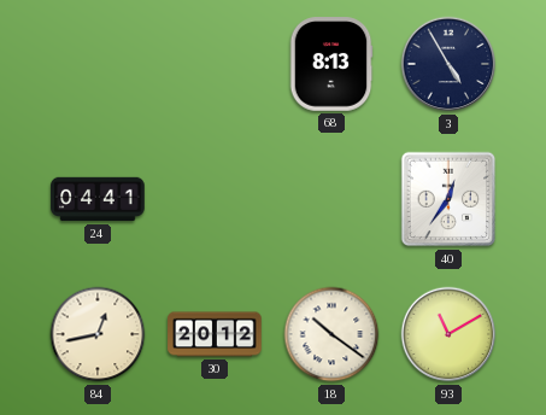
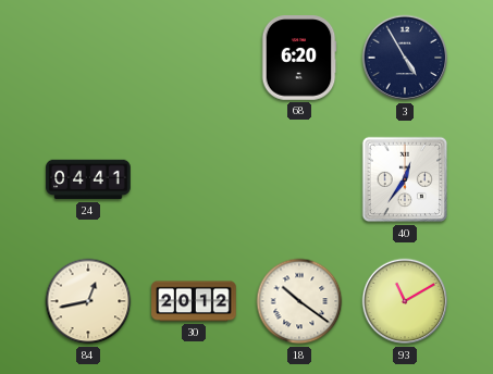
68: 8:13 -> 6:20
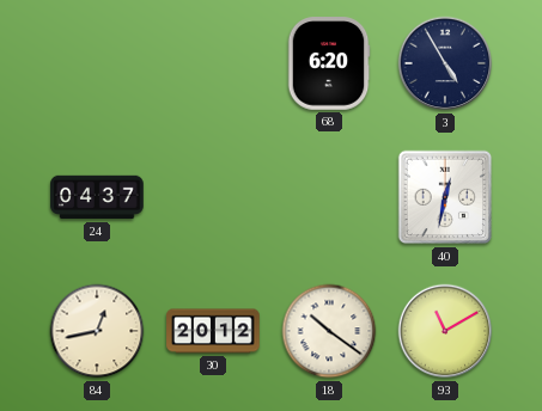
24: 04:41 -> 04:37
40: 12:36 -> 12:32
